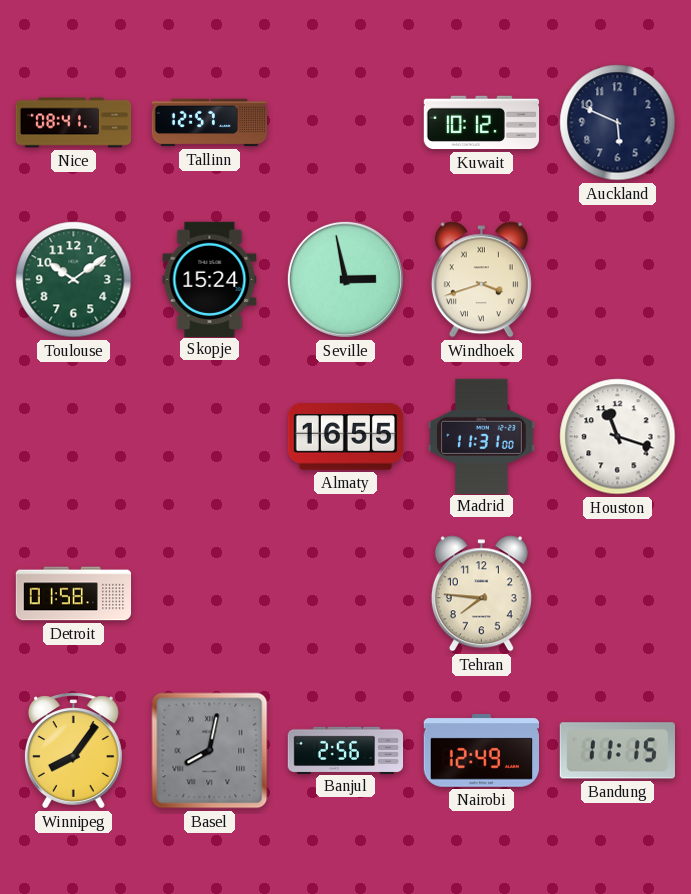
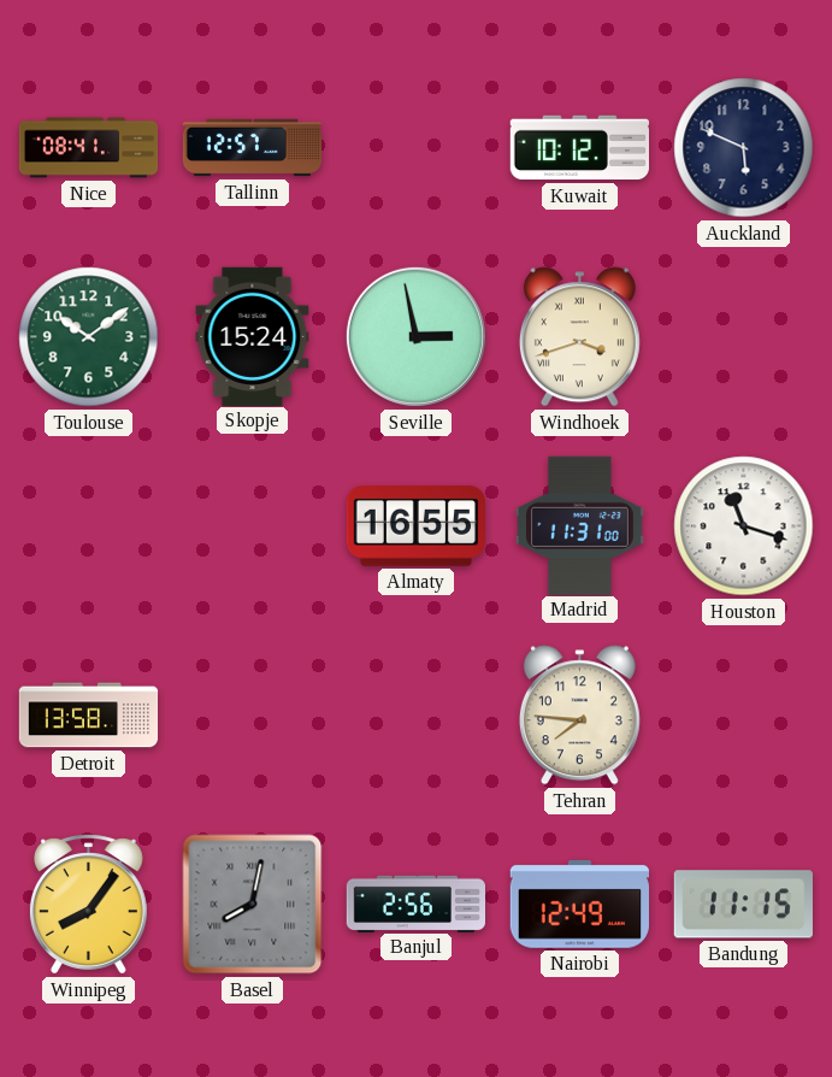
Detroit: 01:58 -> 13:58
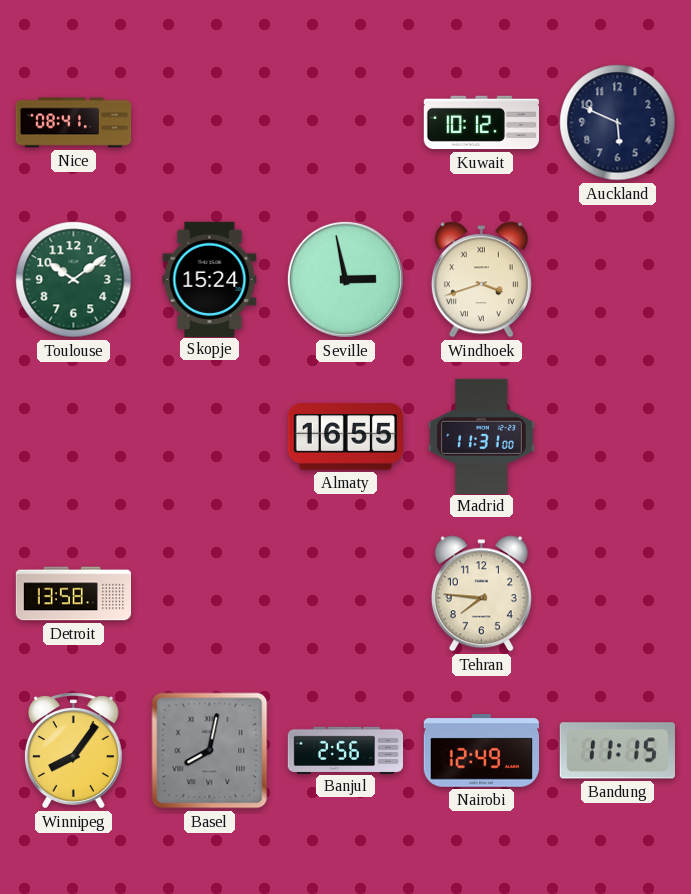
Tallinn: 12:57 -> none
Houston: 11:18 -> none
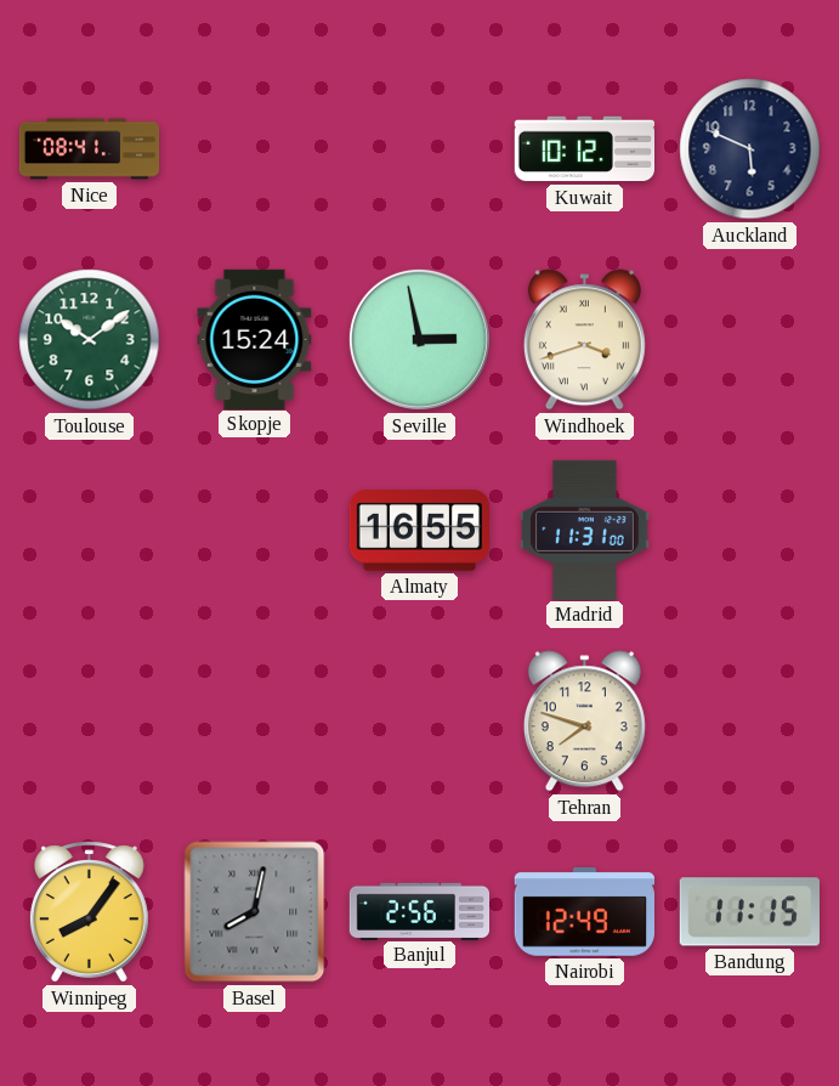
Detroit: 13:58 -> none
Tehran: 7:46 -> 7:48
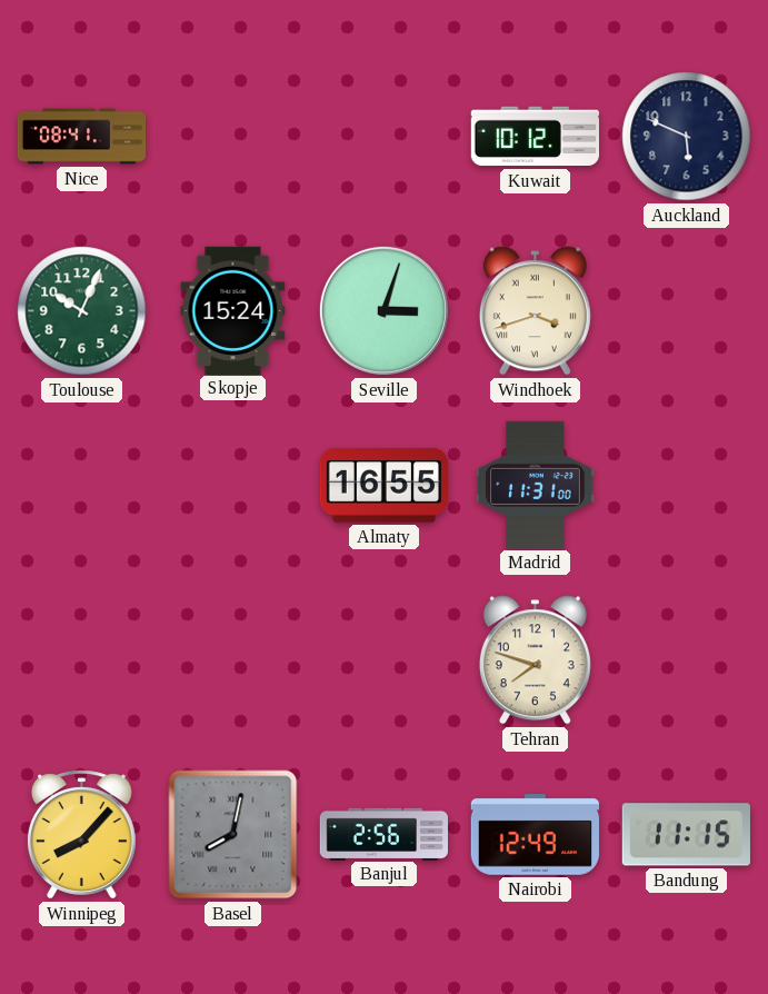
Toulouse: 10:09 -> 10:04
Seville: 2:58 -> 3:03
Winnipeg: 8:06 -> 8:07
